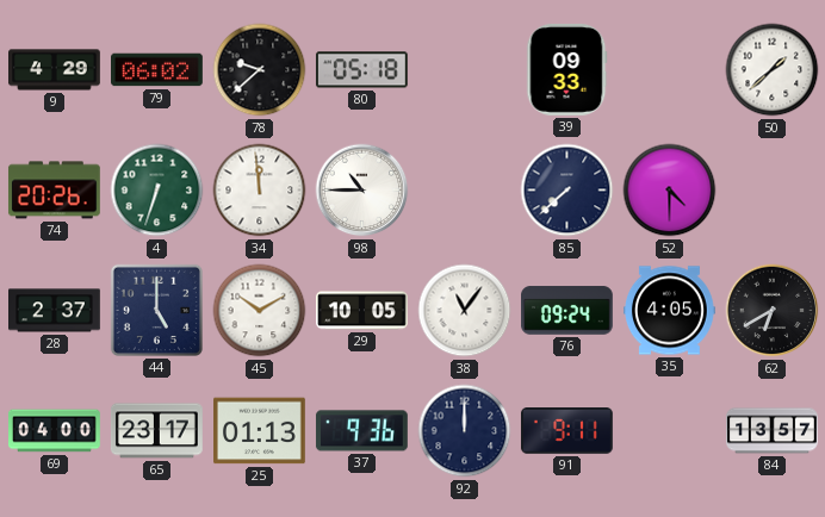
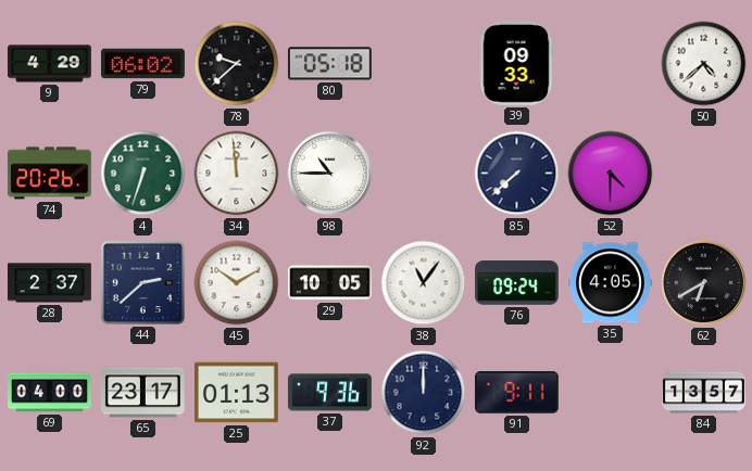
50: 1:38 -> 4:38
44: 5:00 -> 2:38
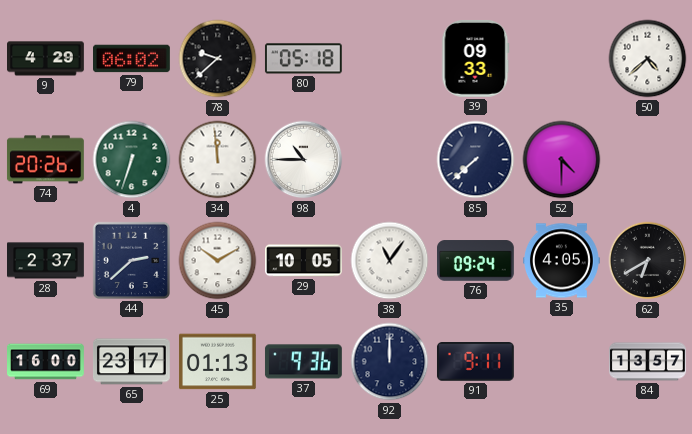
69: 04:00 -> 16:00
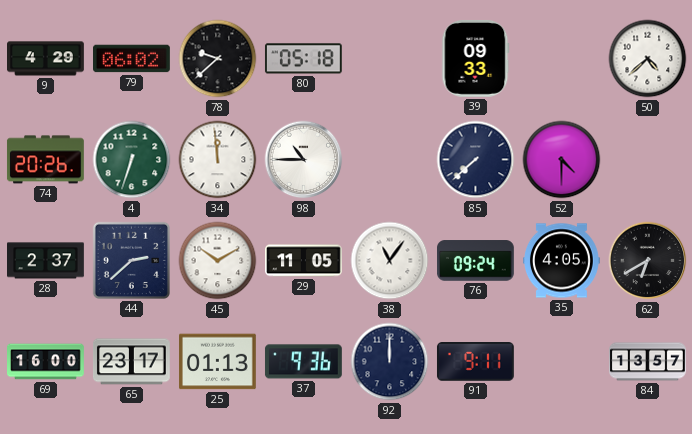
29: 10:05 -> 11:05
